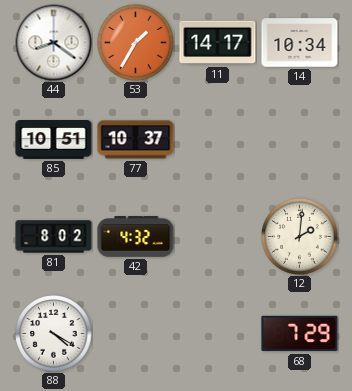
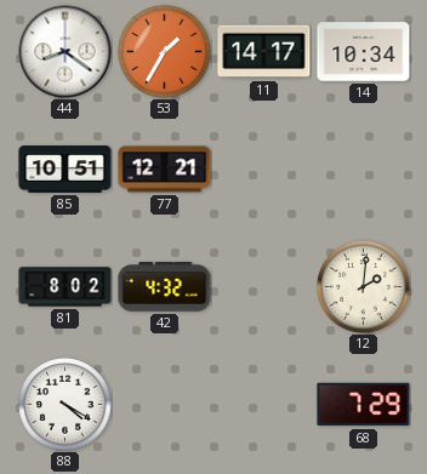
77: 10:37 -> 12:21
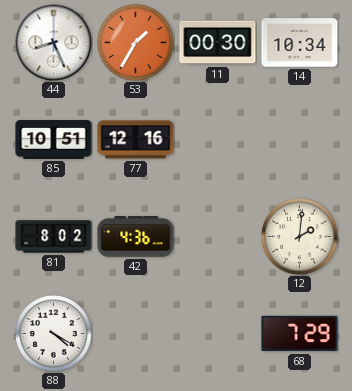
44: 8:21 -> 8:26
11: 14:17 -> 00:30
77: 12:21 -> 12:16
42: 4:32 -> 4:36
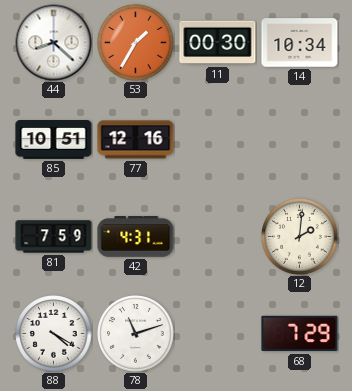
44: 8:26 -> 8:22
81: 8:02 -> 7:59
42: 4:36 -> 4:31
78: none -> 11:12
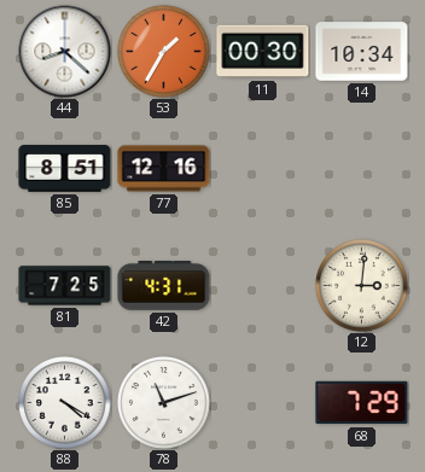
85: 10:51 -> 8:51
81: 7:59 -> 7:25
12: 2:01 -> 3:01
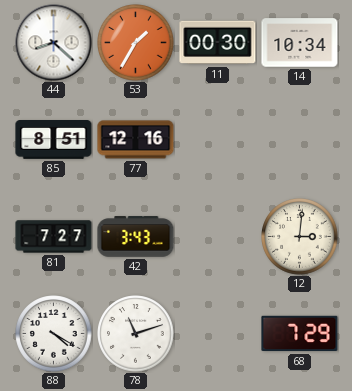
81: 7:25 -> 7:27
42: 4:31 -> 3:43
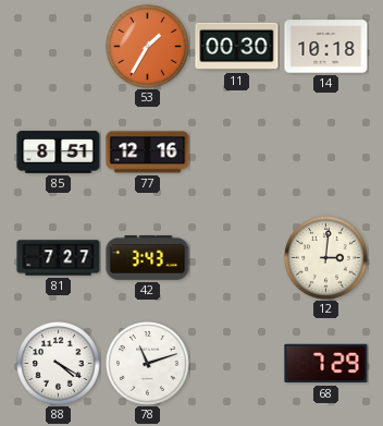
44: 8:22 -> none
14: 10:34 -> 10:18
